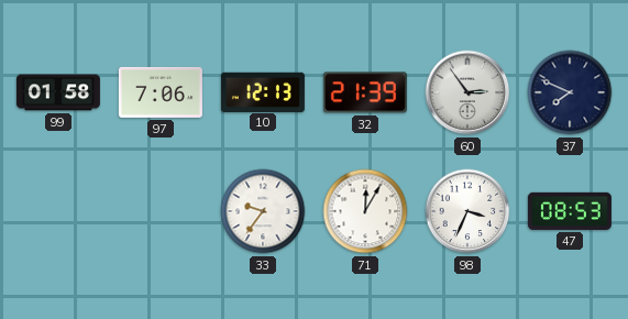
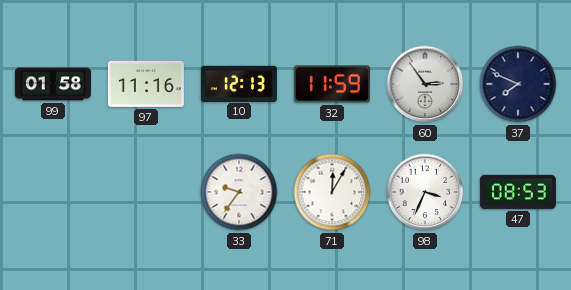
97: 7:06 -> 11:16
32: 21:39 -> 11:59
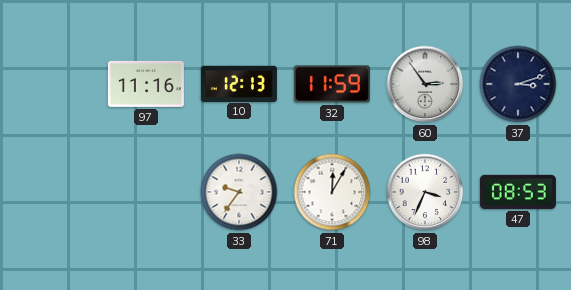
99: 01:58 -> none
37: 7:49 -> 3:12
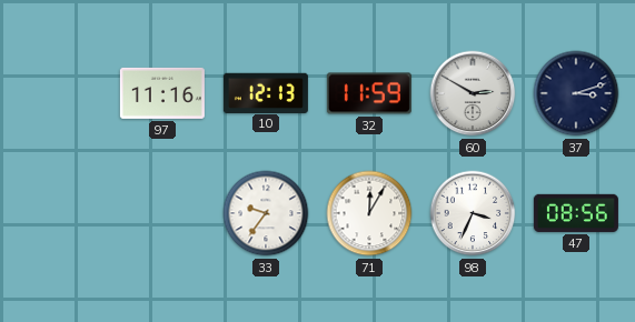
60: 2:54 -> 2:50
47: 08:53 -> 08:56
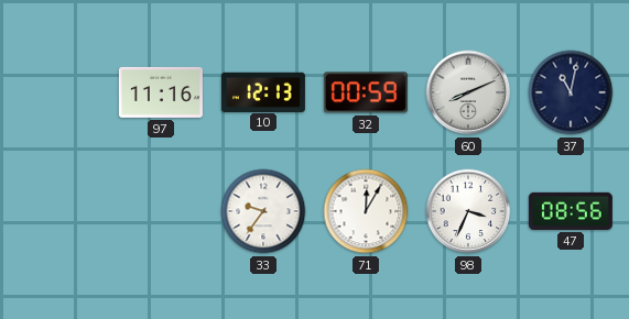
32: 11:59 -> 00:59
60: 2:50 -> 8:11
37: 3:12 -> 11:02
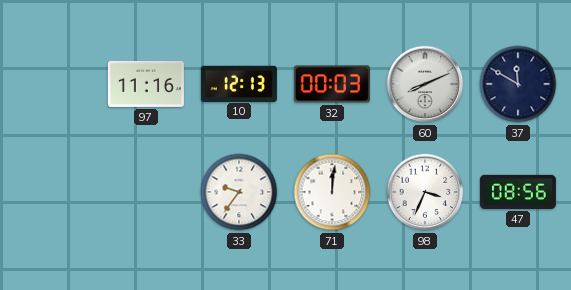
32: 00:59 -> 00:03
37: 11:02 -> 11:50
71: 12:05 -> 12:01
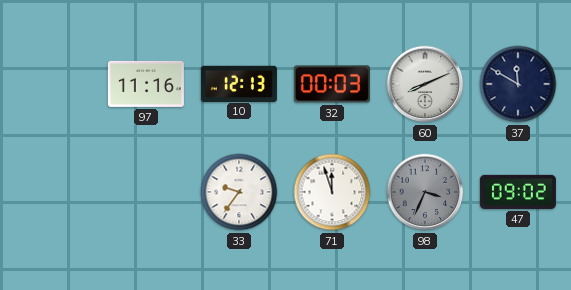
71: 12:01 -> 11:57
98 dial: white -> grey
47: 08:56 -> 09:02
